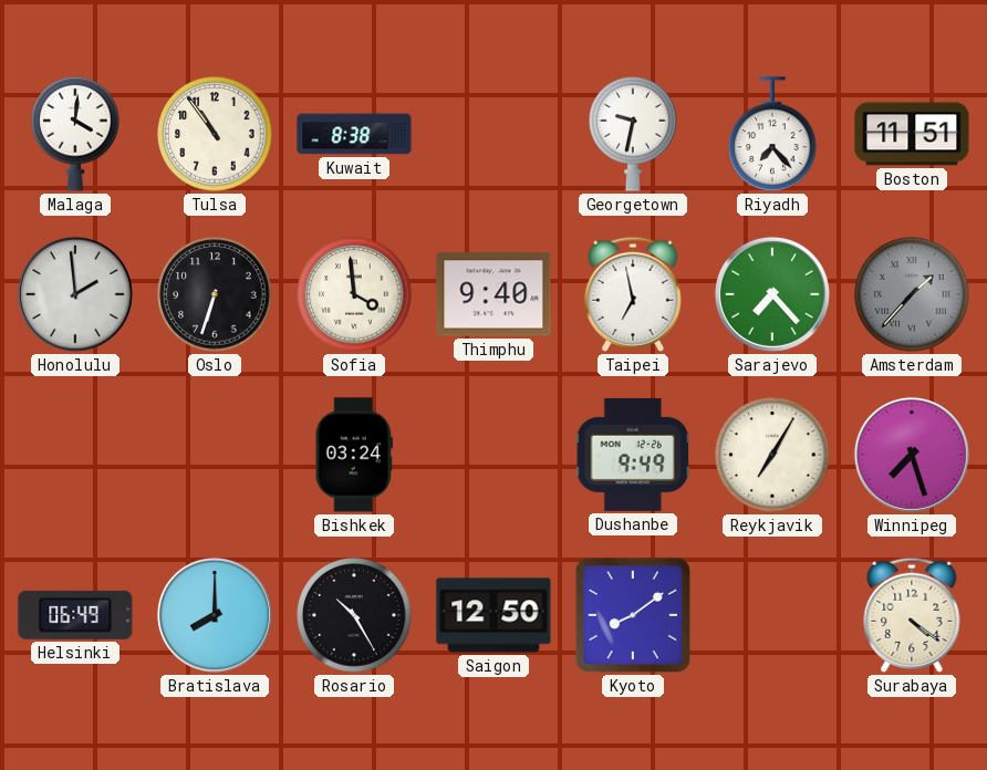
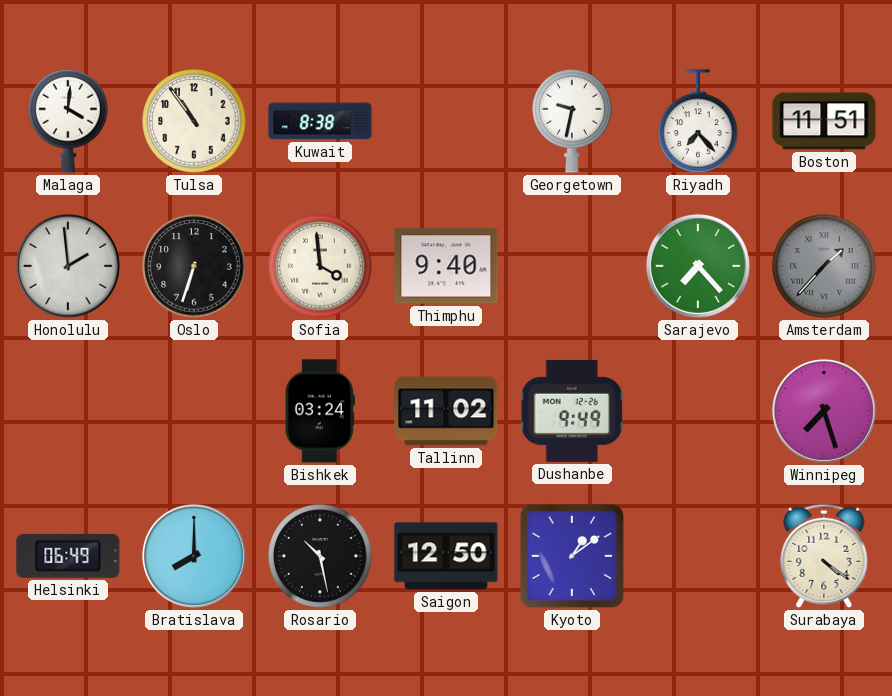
Taipei: 6:58 -> none
Tallinn: none -> 11:02
Reykjavik: 7:05 -> none
Rosario: 10:25 -> 10:28
Kyoto: 8:09 -> 1:09
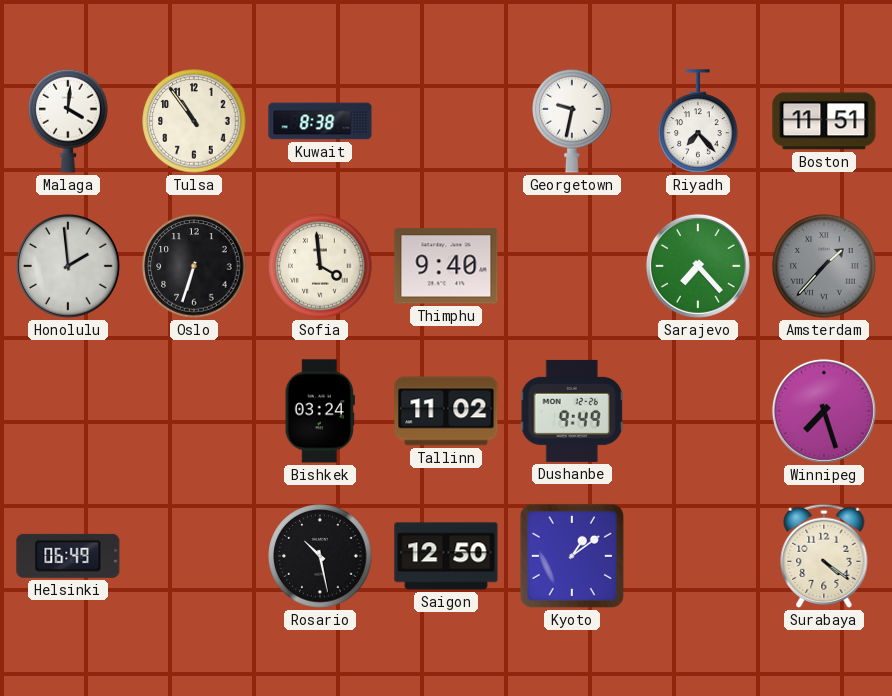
Bratislava: 8:00 -> none
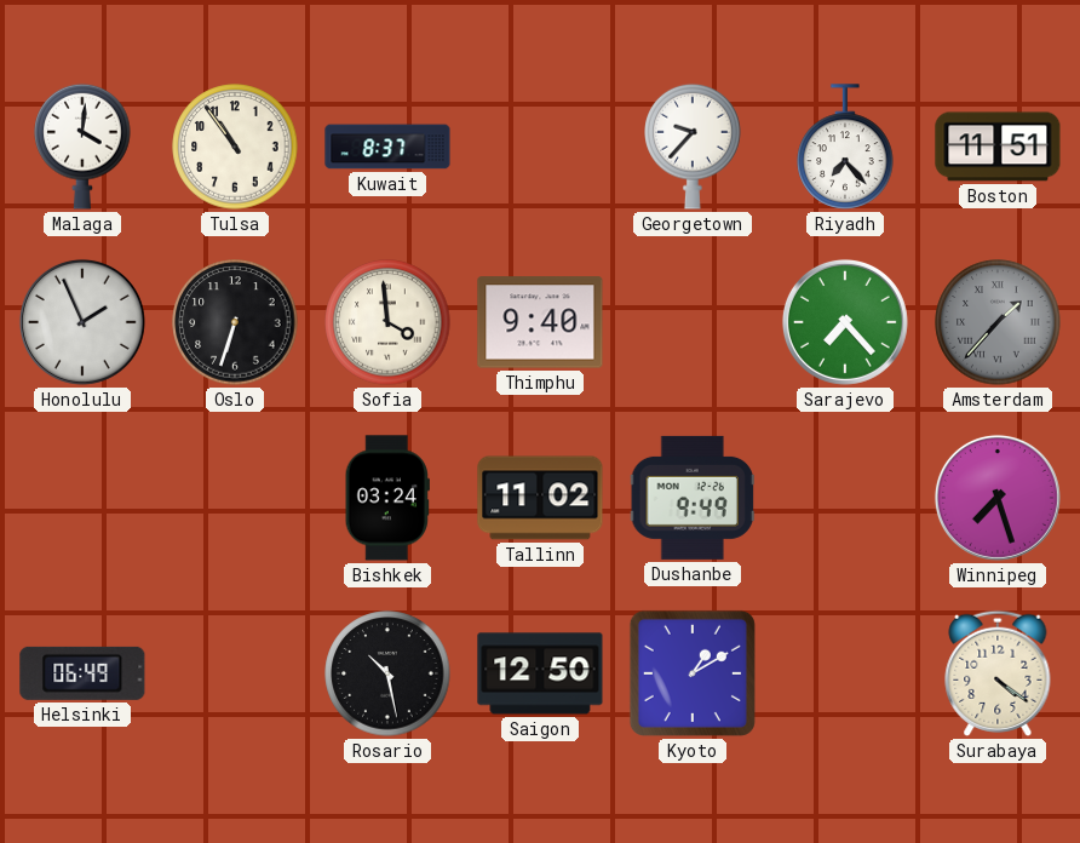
Kuwait: 8:38 -> 8:37
Georgetown: 9:32 -> 9:37
Honolulu: 1:59 -> 1:56
Kyoto: 1:09 -> 1:10
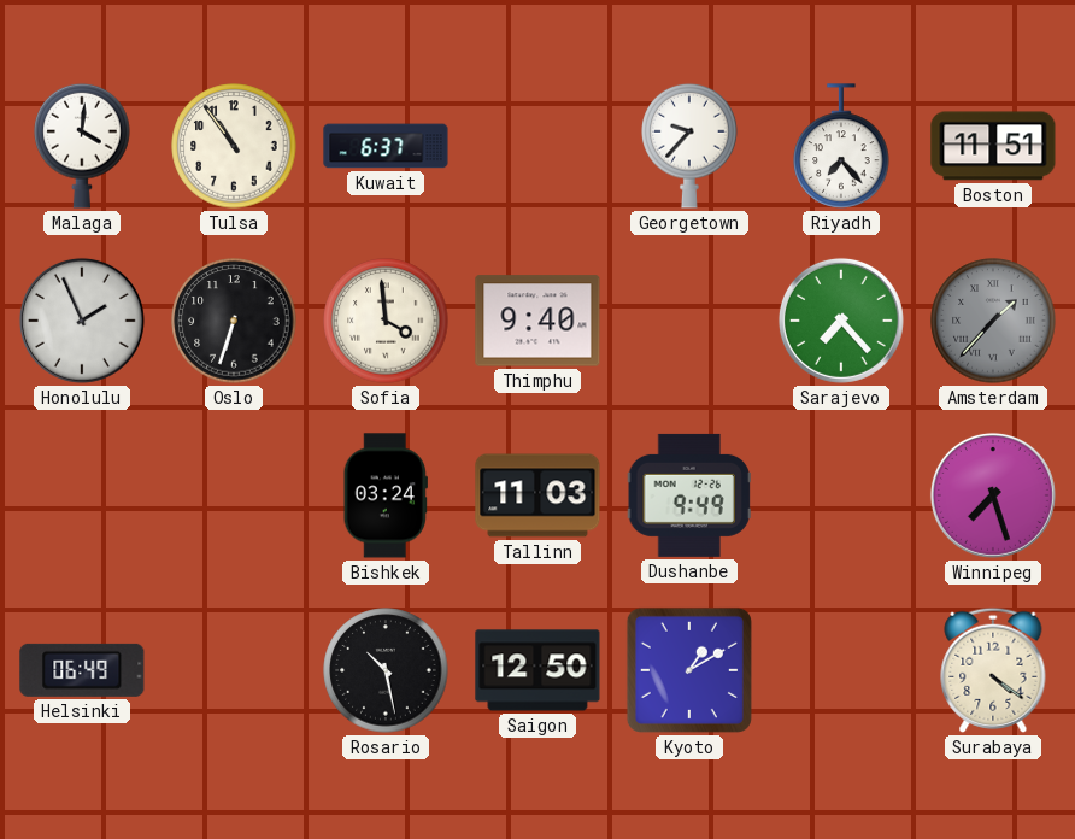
Kuwait: 8:37 -> 6:37
Tallinn: 11:02 -> 11:03
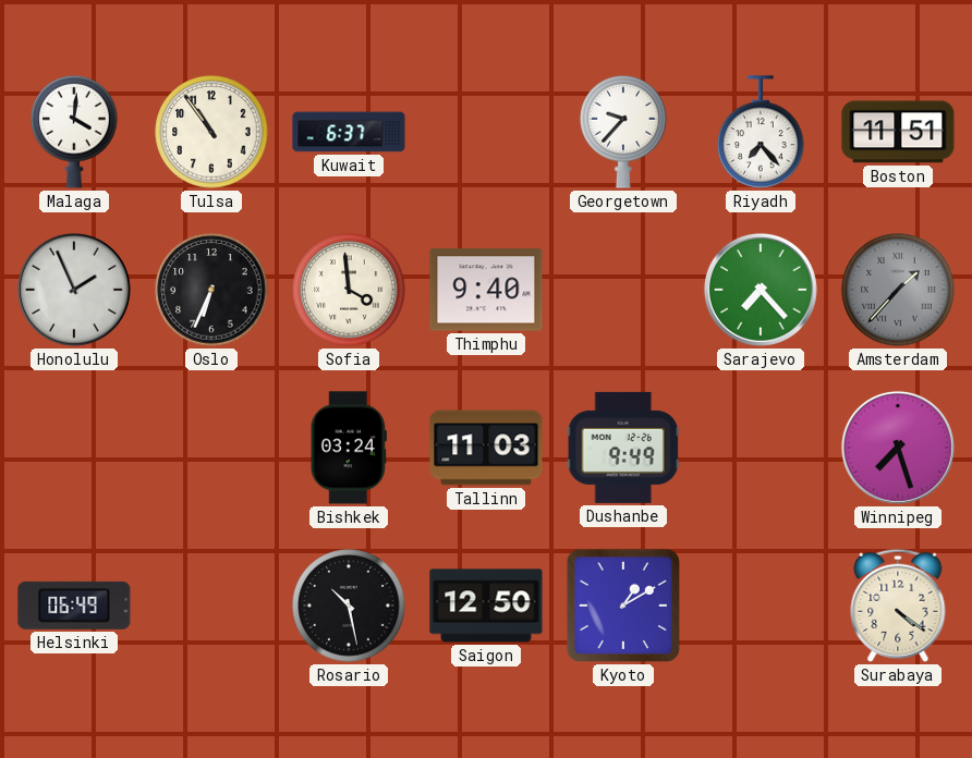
Oslo: 6:33 -> 6:34
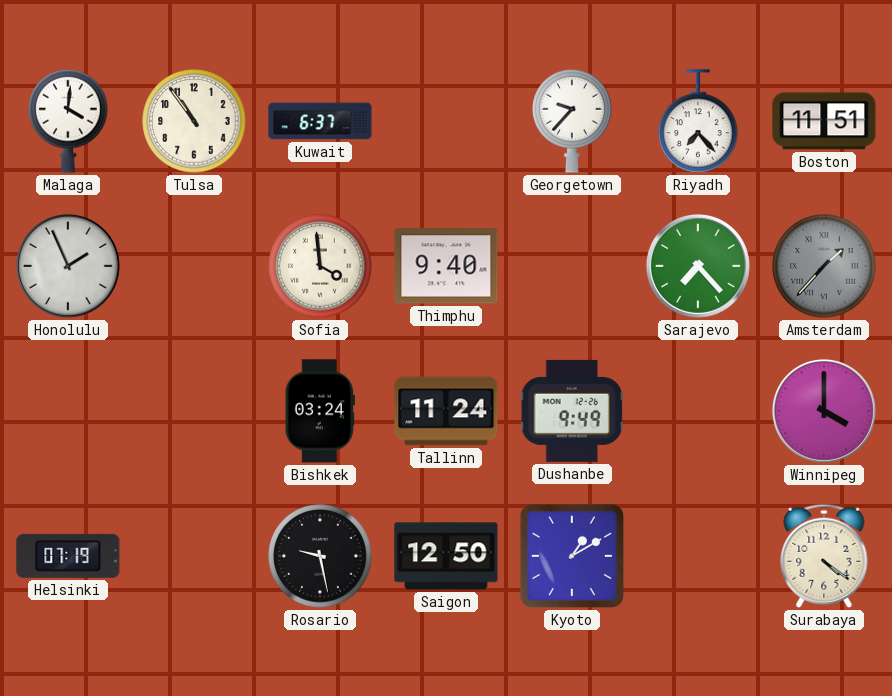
Oslo: 6:34 -> none
Tallinn: 11:03 -> 11:24
Winnipeg: 7:27 -> 4:00
Helsinki: 06:49 -> 07:19
Rosario: 10:28 -> 9:28
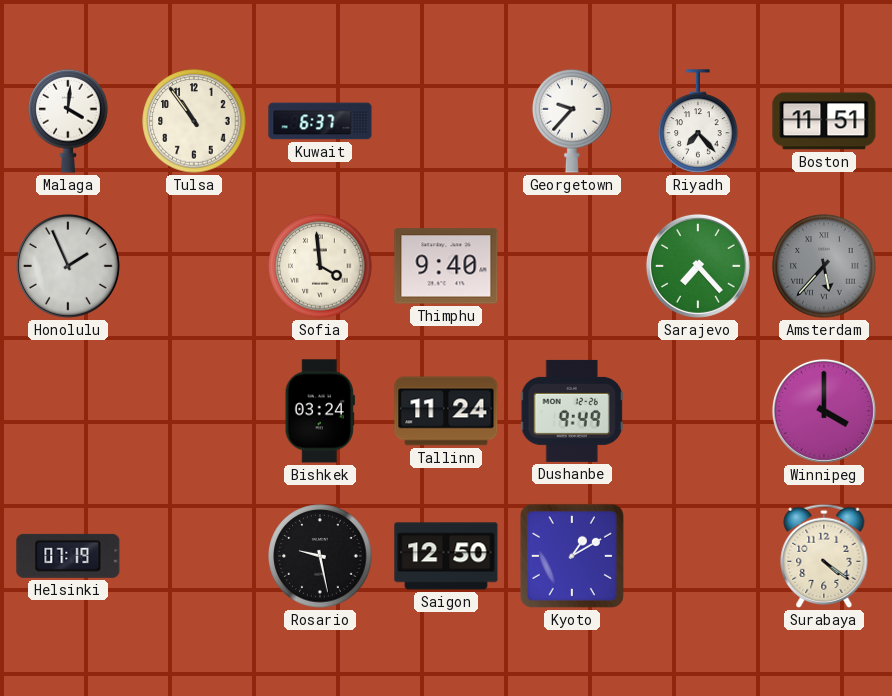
Amsterdam: 1:37 -> 5:37
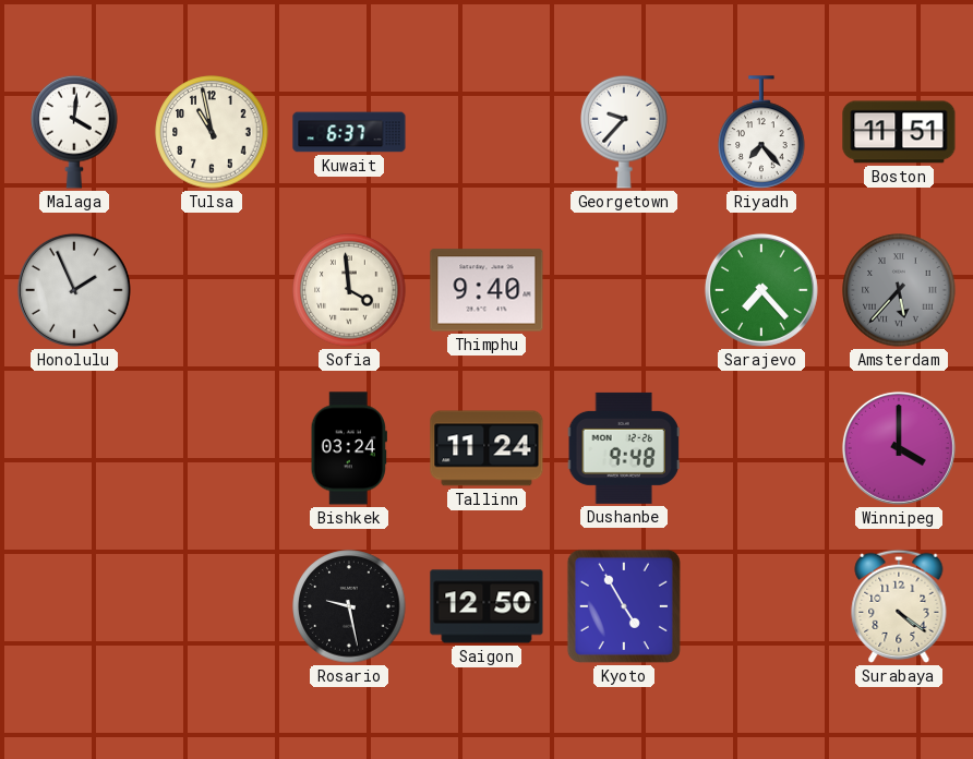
Tulsa: 10:54 -> 10:58
Dushanbe: 9:49 -> 9:48
Helsinki: 07:19 -> none
Kyoto: 1:10 -> 4:55
